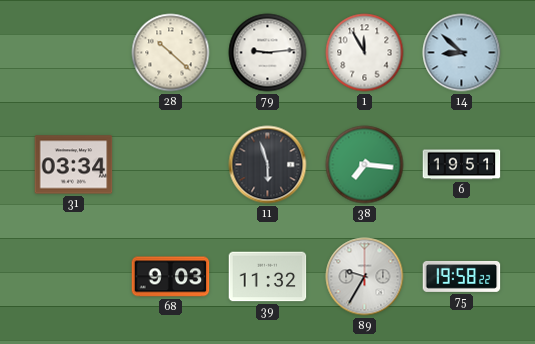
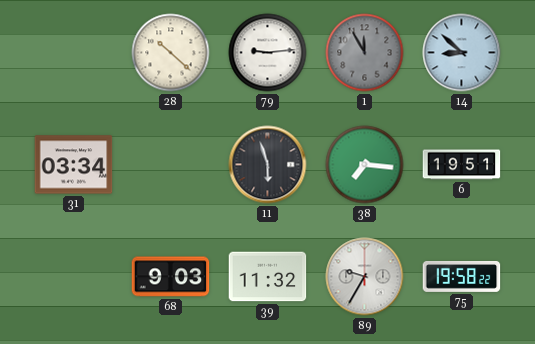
1 dial: white -> grey
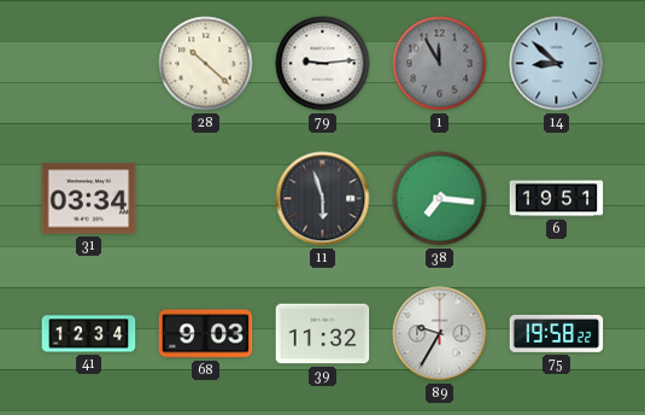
41: none -> 12:34
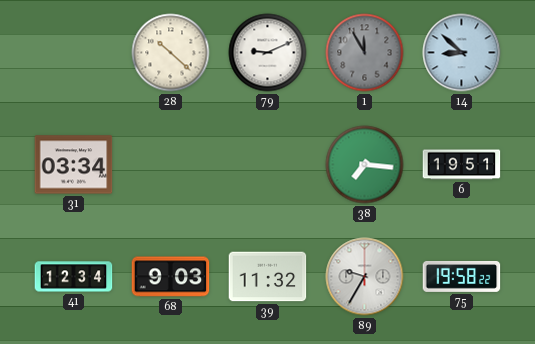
79: 9:14 -> 9:11
11: 5:57 -> none
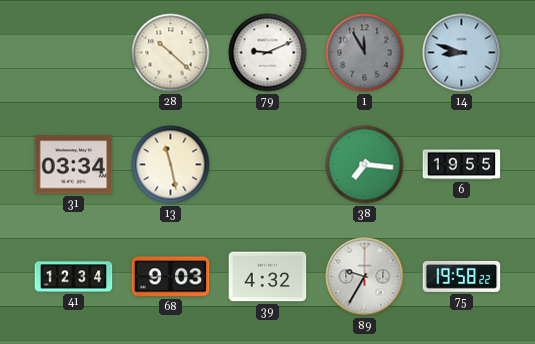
14: 8:52 -> 8:48
13: none -> 11:28
6: 19:51 -> 19:55
39: 11:32 -> 4:32
